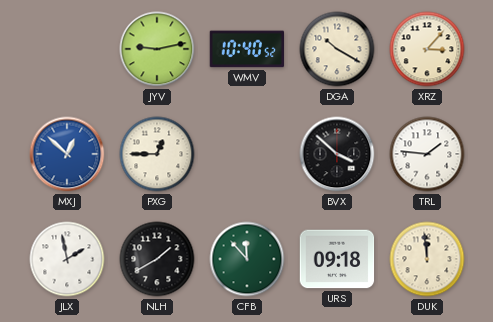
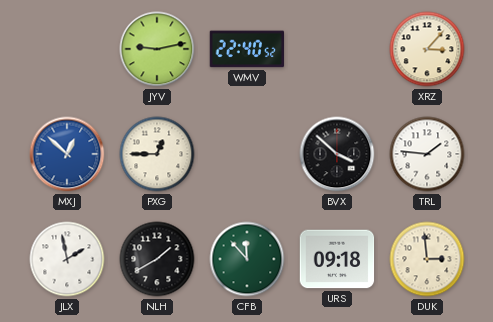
WMV: 10:40 -> 22:40
DGA: 10:20 -> none
DUK: 11:59 -> 2:59
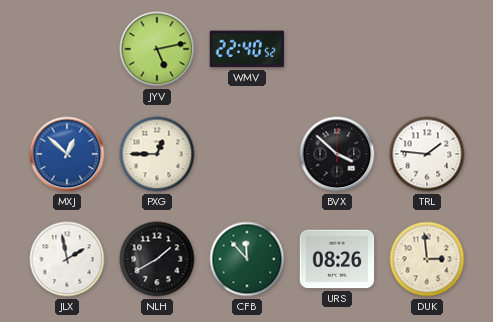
JYV: 9:13 -> 5:13
XRZ: 3:07 -> none
URS: 09:18 -> 08:26
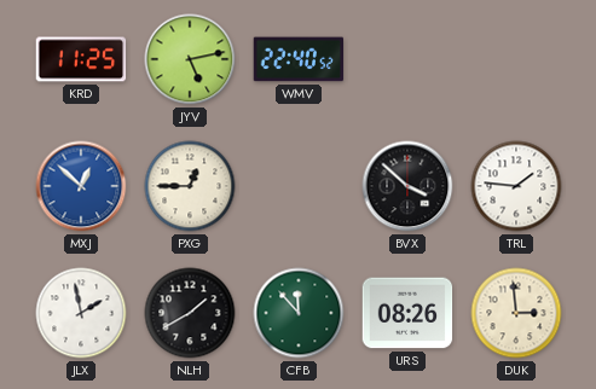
KRD: none -> 11:25
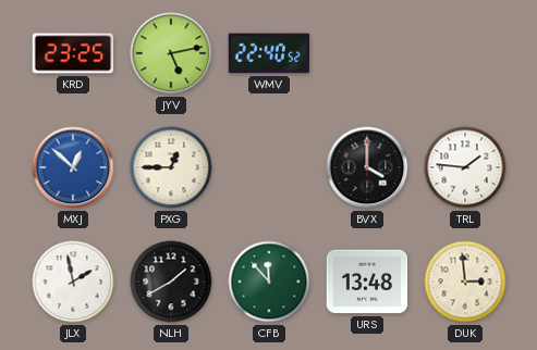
KRD: 11:25 -> 23:25
BVX: 3:52 -> 4:00
URS: 08:26 -> 13:48
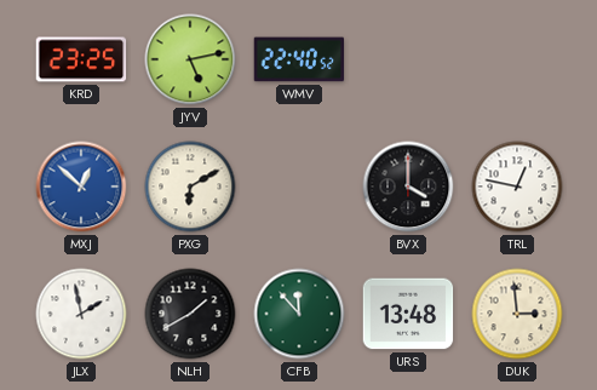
PXG: 12:45 -> 6:10
TRL: 1:46 -> 12:47
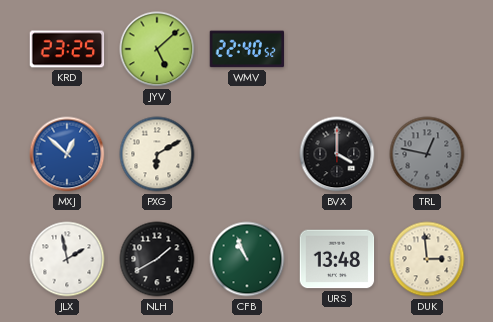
JYV: 5:13 -> 5:08
TRL dial: white -> grey
CFB: 11:53 -> 10:56
